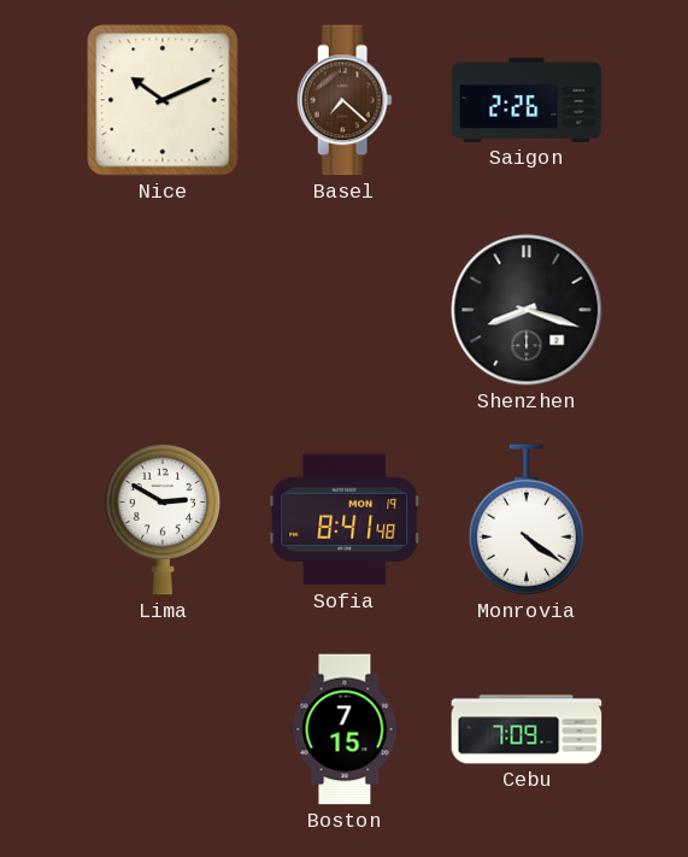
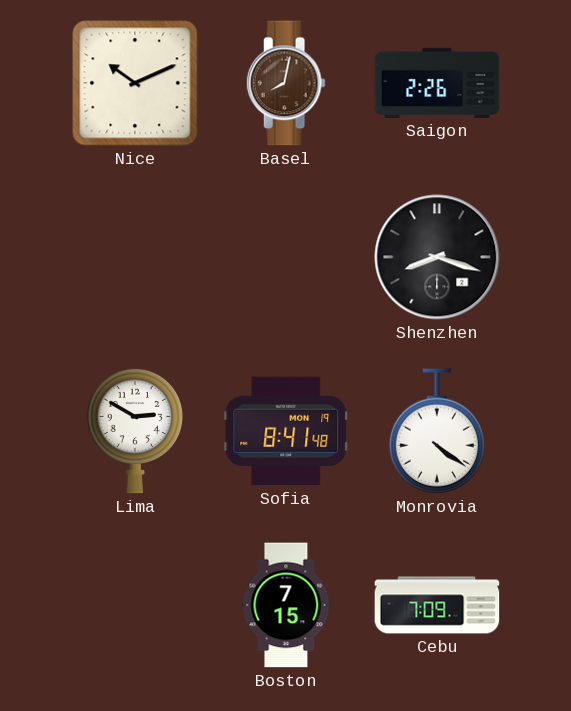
Basel: 7:22 -> 8:02
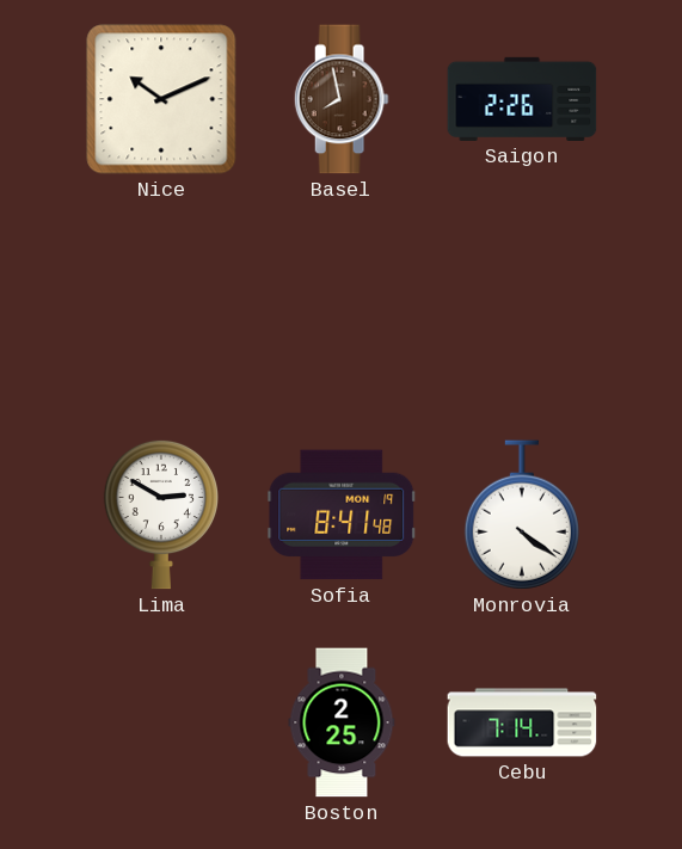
Basel: 8:02 -> 7:58
Shenzhen: 8:18 -> none
Boston: 7:15 -> 2:25
Cebu: 7:09 -> 7:14
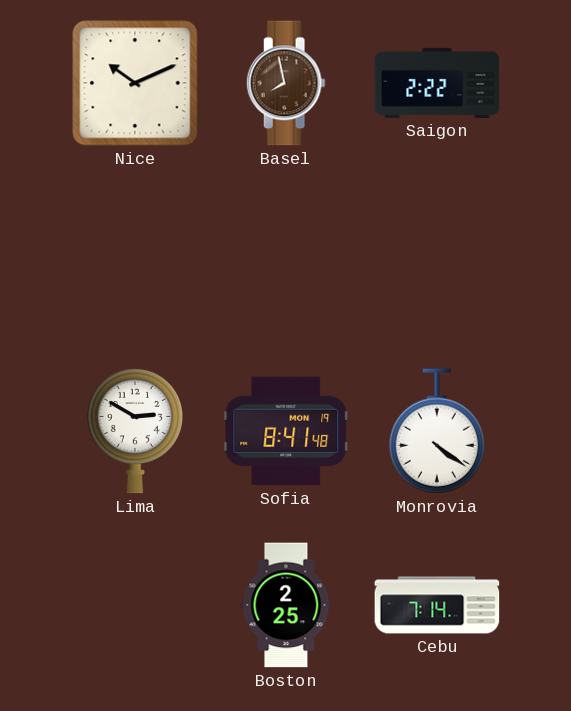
Saigon: 2:26 -> 2:22
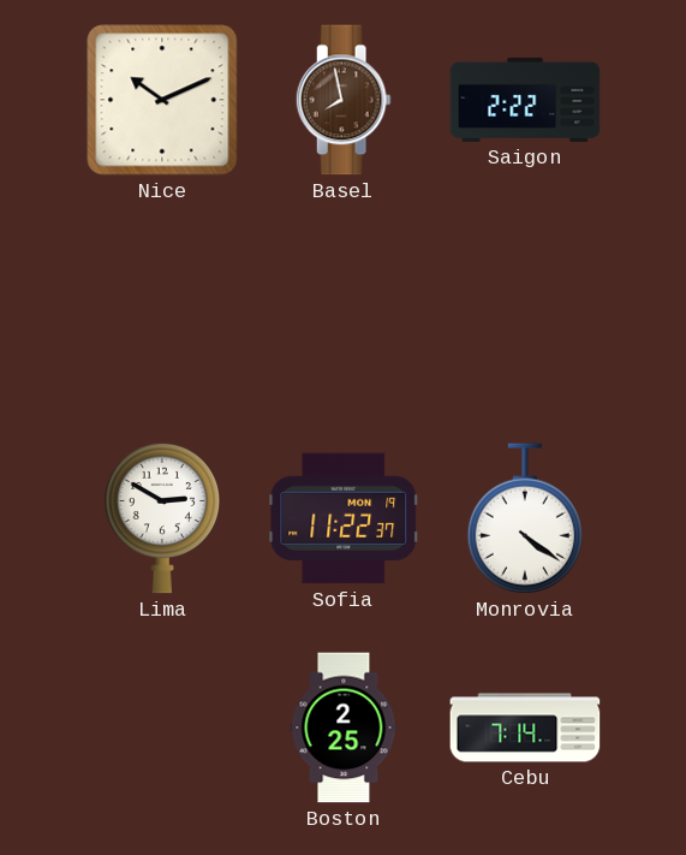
Sofia: 8:41 -> 11:22
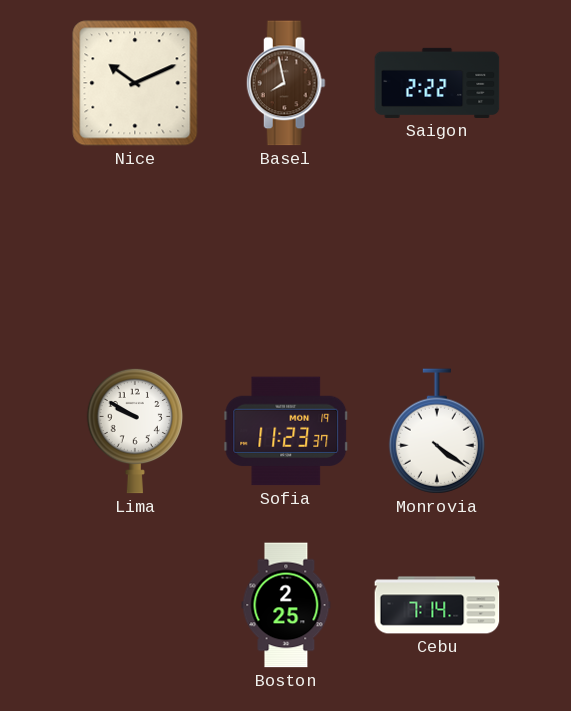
Lima: 2:50 -> 9:50
Sofia: 11:22 -> 11:23
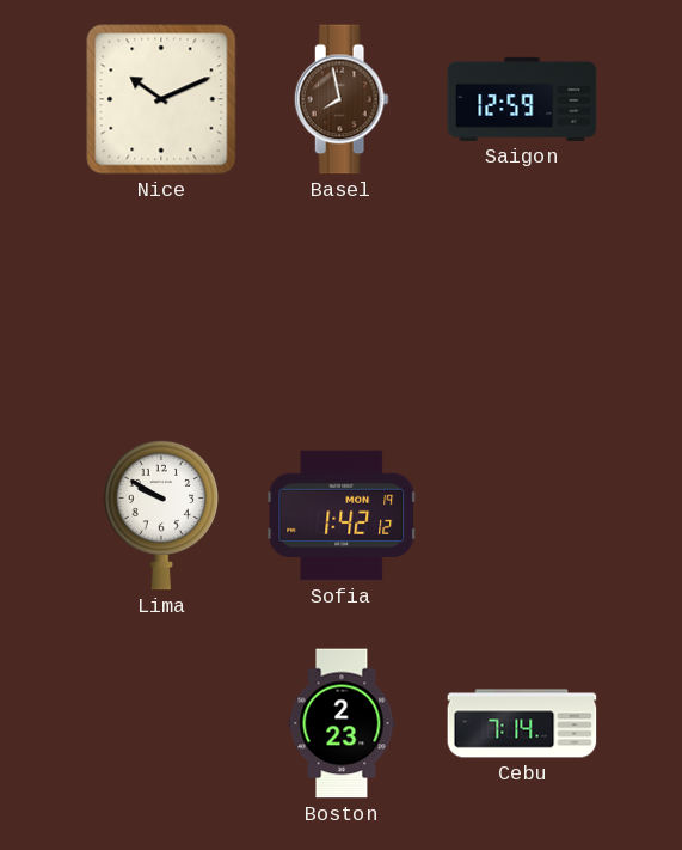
Saigon: 2:22 -> 12:59
Sofia: 11:23 -> 1:42
Monrovia: 4:21 -> none
Boston: 2:25 -> 2:23
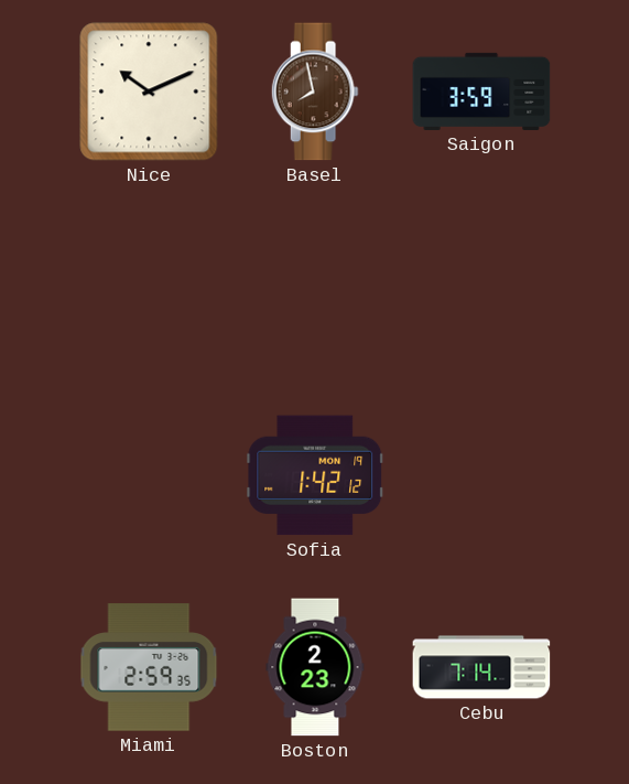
Saigon: 12:59 -> 3:59
Lima: 9:50 -> none
Miami: none -> 2:59
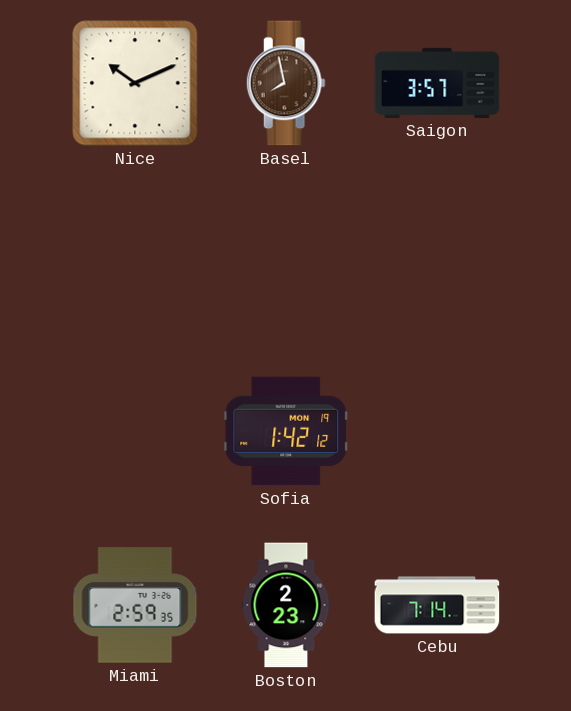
Saigon: 3:59 -> 3:57
